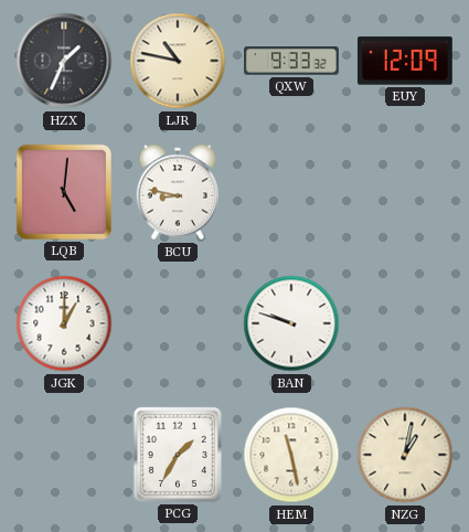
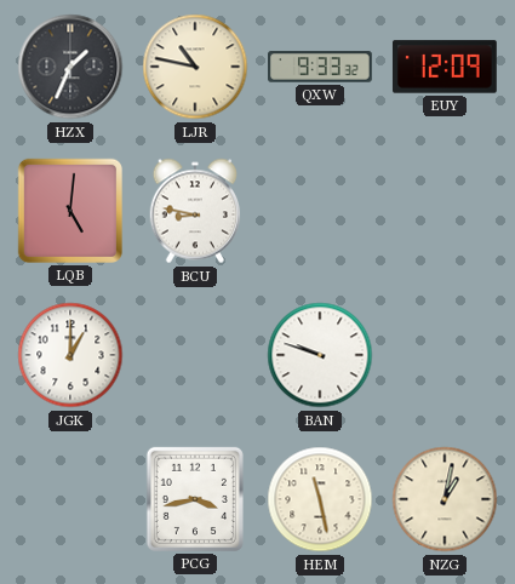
PCG: 1:35 -> 3:43
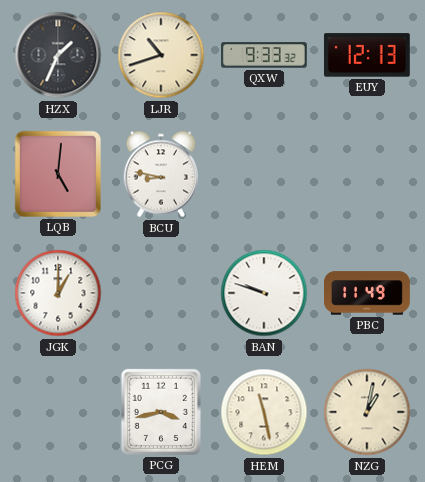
LJR: 10:47 -> 10:42
EUY: 12:09 -> 12:13
PBC: none -> 11:49
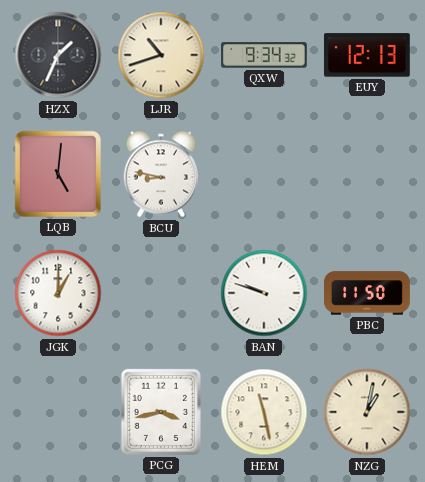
QXW: 9:33 -> 9:34
PBC: 11:49 -> 11:50
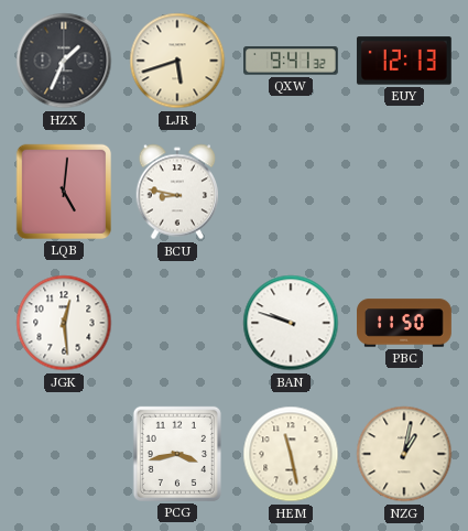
LJR: 10:42 -> 5:42
QXW: 9:34 -> 9:41
JGK: 1:00 -> 12:29
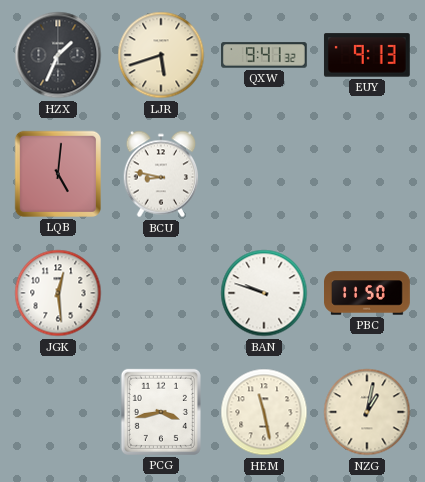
EUY: 12:13 -> 9:13
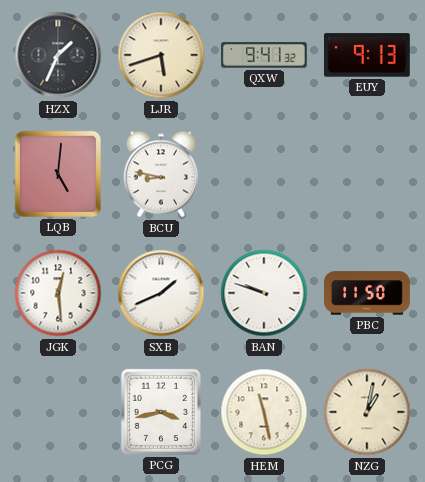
SXB: none -> 1:41
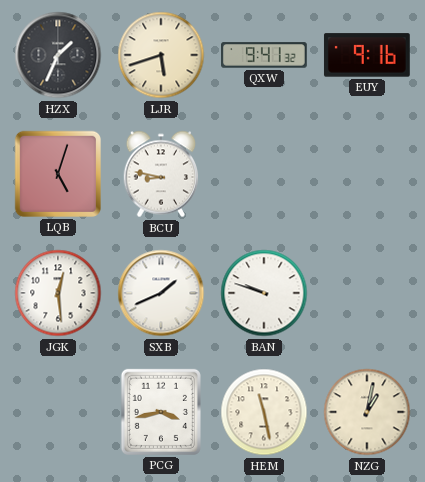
EUY: 9:13 -> 9:16
LQB: 5:01 -> 5:03
PBC: 11:50 -> none
